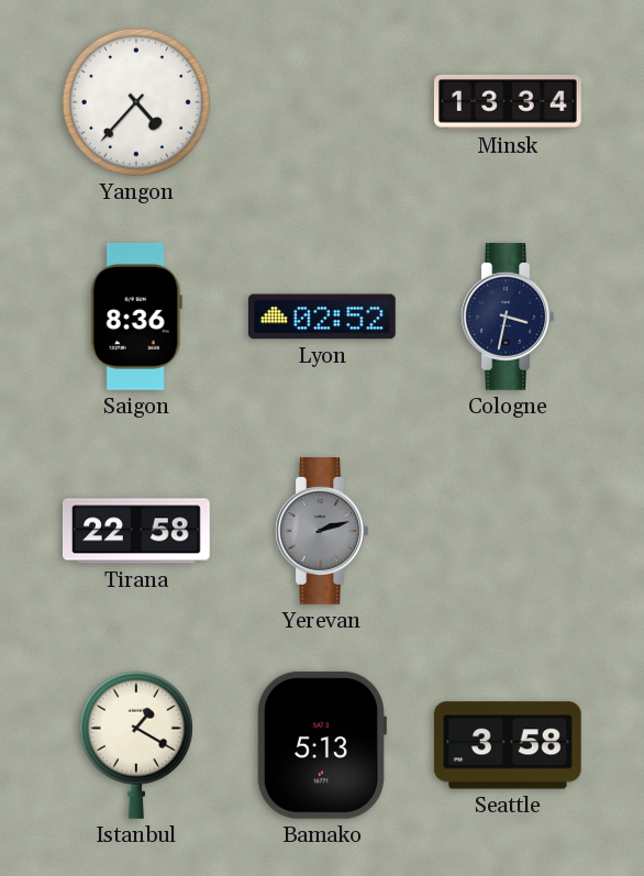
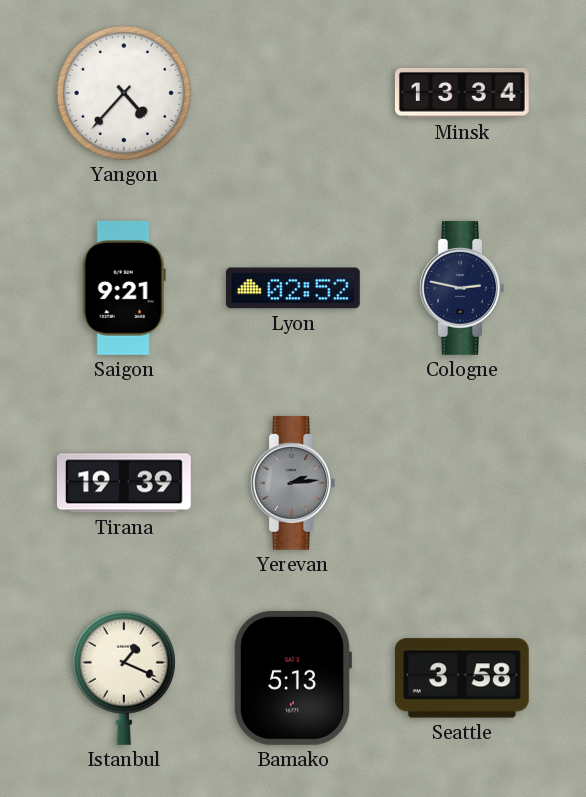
Saigon: 8:36 -> 9:21
Cologne: 3:32 -> 2:47
Tirana: 22:58 -> 19:39
Yerevan: 2:12 -> 2:14
Istanbul: 1:20 -> 1:19
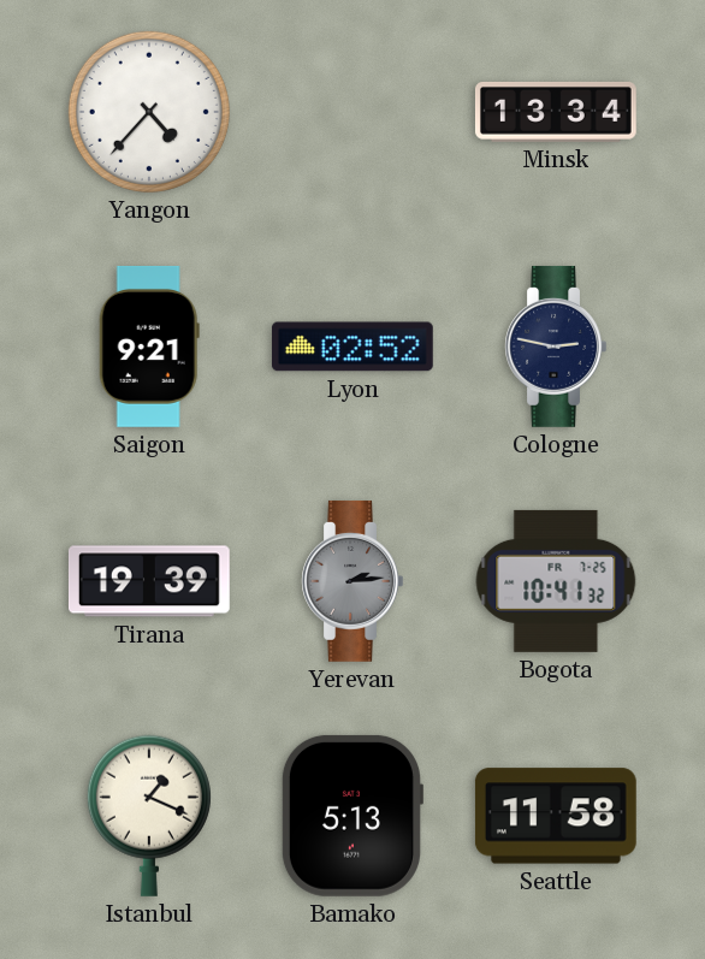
Bogota: none -> 10:41
Seattle: 3:58 -> 11:58
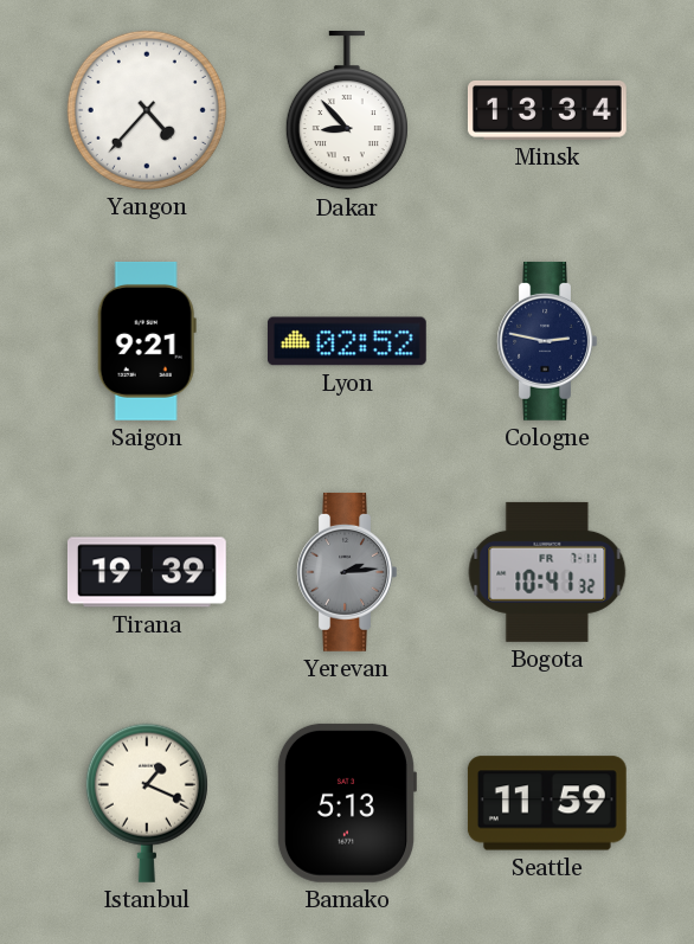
Dakar: none -> 8:53
Bogota date: FR 7-25 -> FR 7-11
Seattle: 11:58 -> 11:59
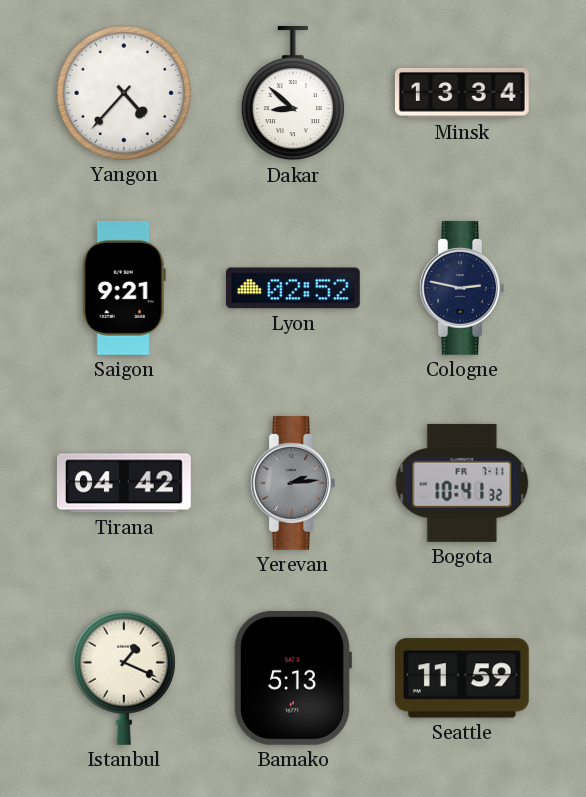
Dakar: 8:53 -> 8:52
Tirana: 19:39 -> 04:42
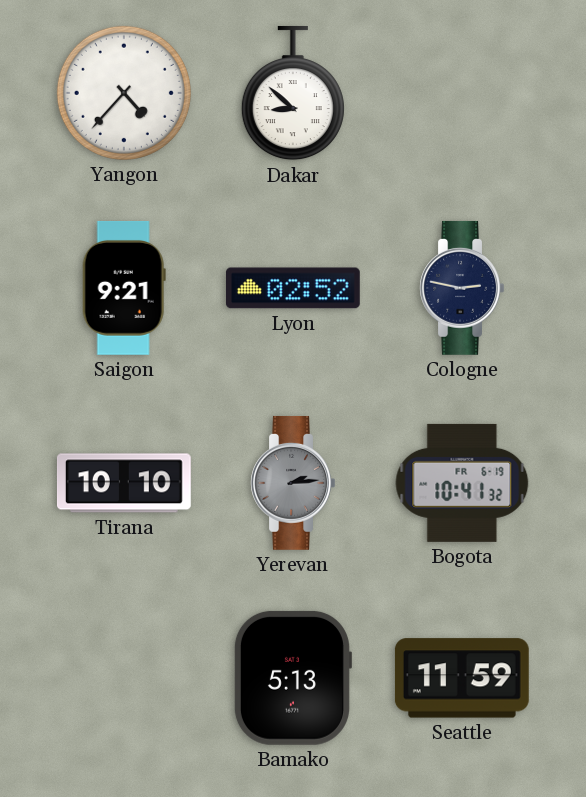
Minsk: 13:34 -> none
Tirana: 04:42 -> 10:10
Bogota date: FR 7-11 -> FR 6-19
Istanbul: 1:19 -> none
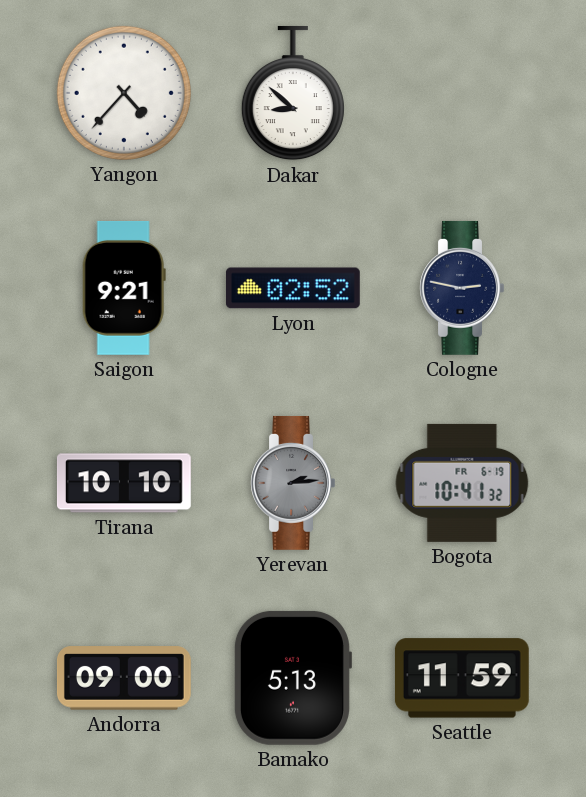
Andorra: none -> 09:00
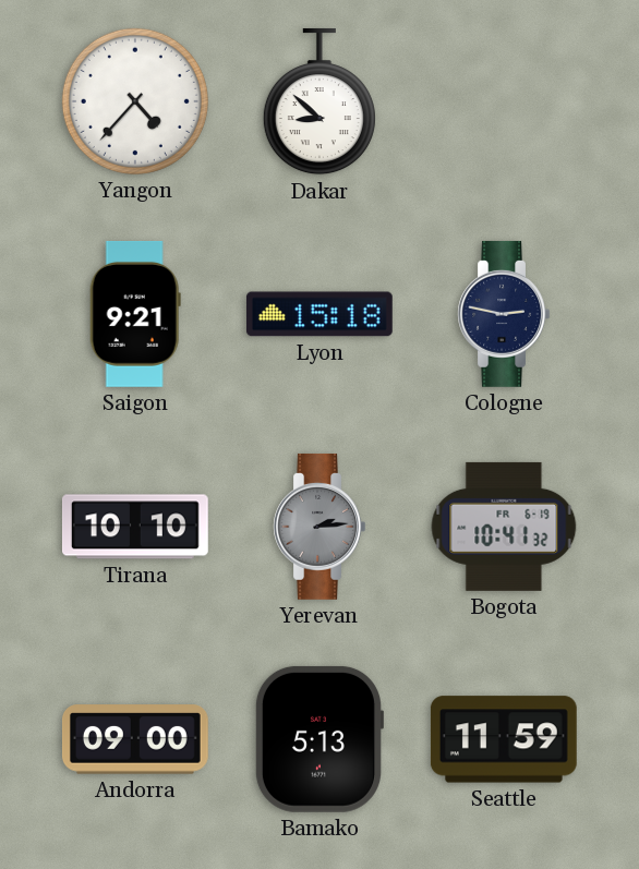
Lyon: 02:52 -> 15:18
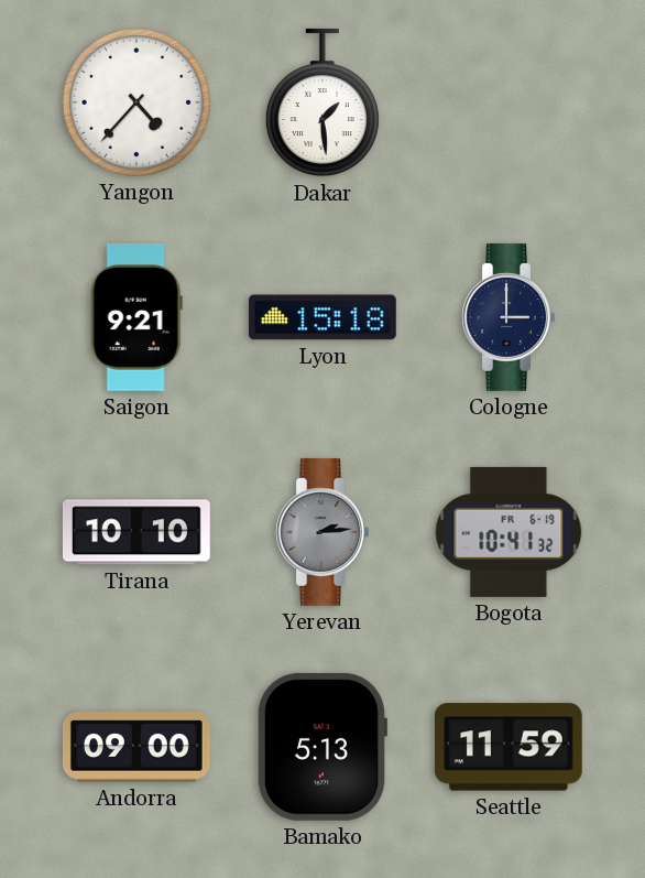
Dakar: 8:52 -> 1:29
Cologne: 2:47 -> 3:00
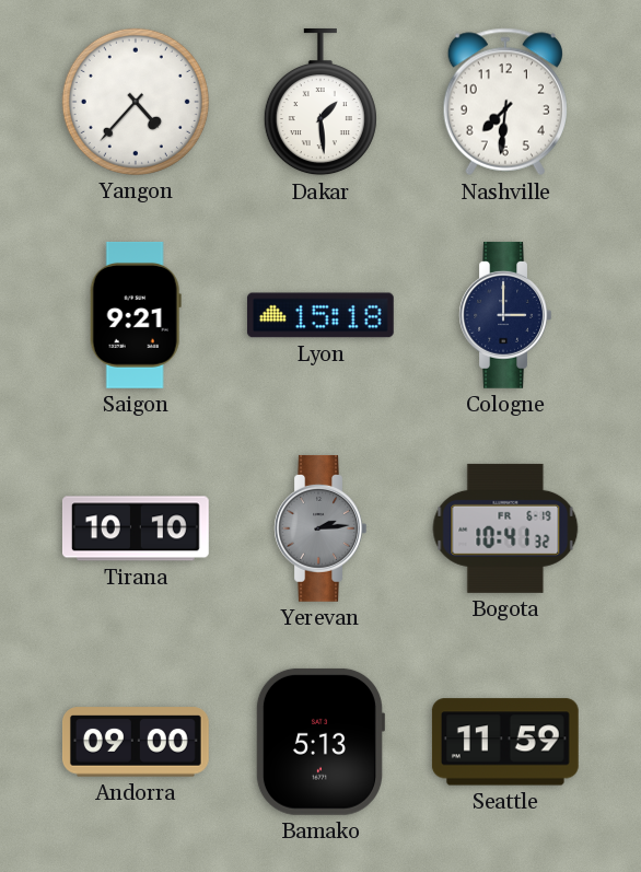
Nashville: none -> 7:31
